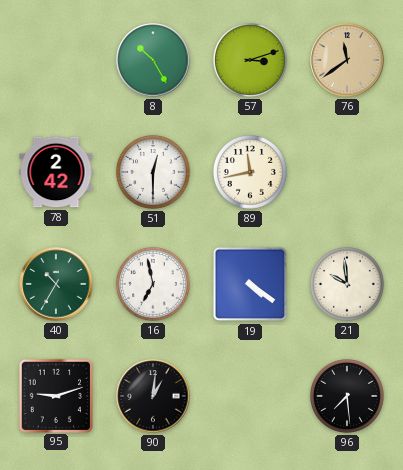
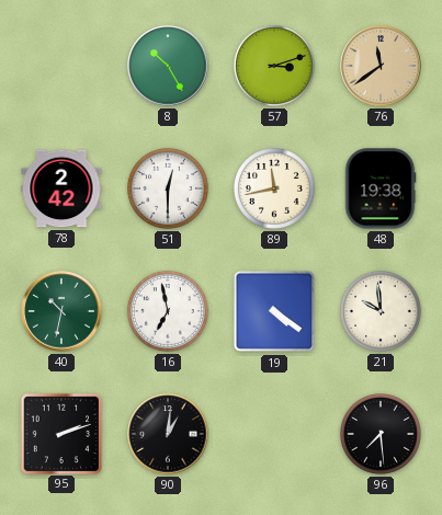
48: none -> 19:38
40: 10:35 -> 10:32
95: 9:12 -> 2:12
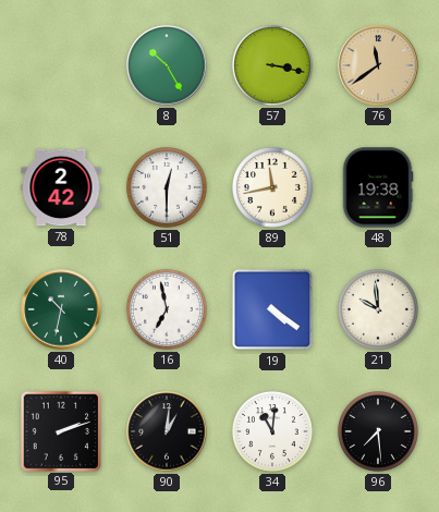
57: 3:12 -> 3:17
34: none -> 11:01
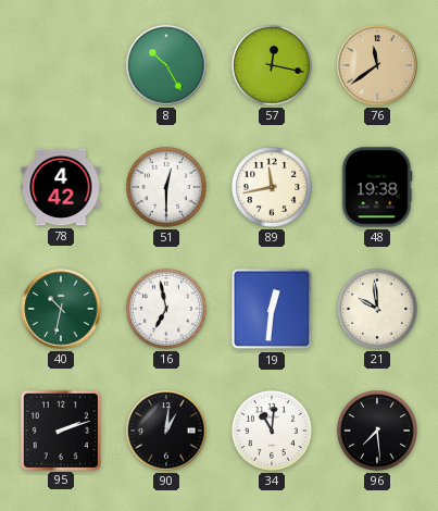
57: 3:17 -> 12:17
78: 2:42 -> 4:42
19: 4:21 -> 12:31
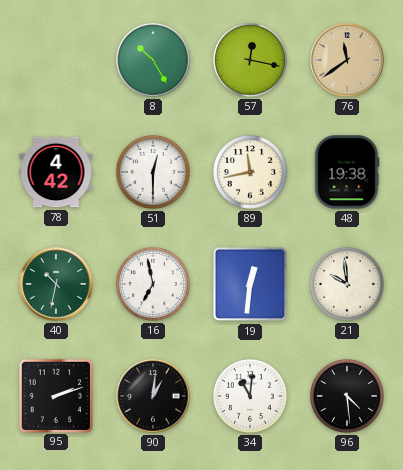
96: 7:29 -> 4:29
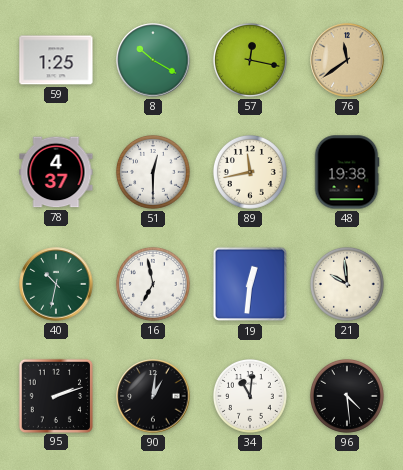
59: none -> 1:25
8: 10:25 -> 10:20
78: 4:42 -> 4:37
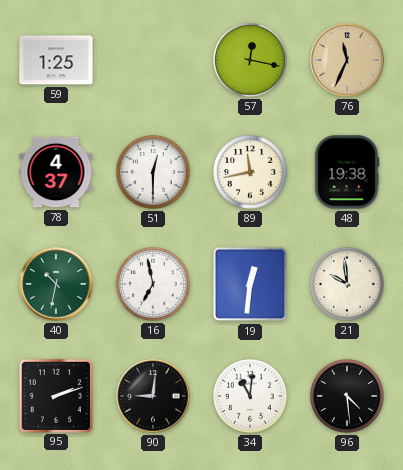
8: 10:20 -> none
76: 11:39 -> 11:34
90: 1:01 -> 9:01
